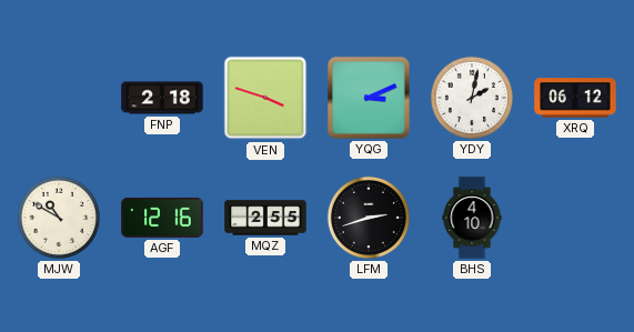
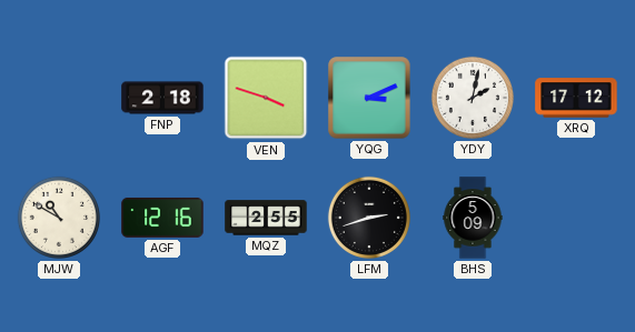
XRQ: 06:12 -> 17:12
BHS: 4:10 -> 5:09
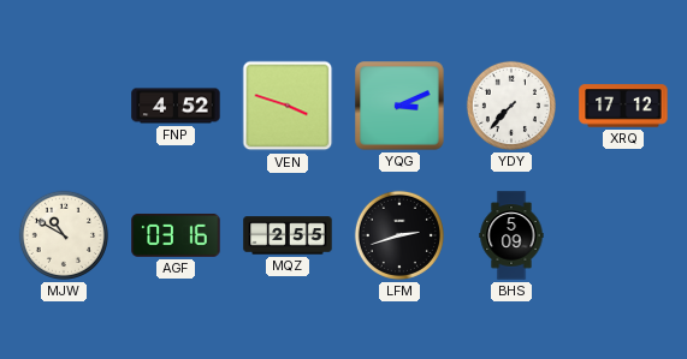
FNP: 2:18 -> 4:52
YDY: 2:02 -> 7:37
AGF: 12:16 -> 03:16
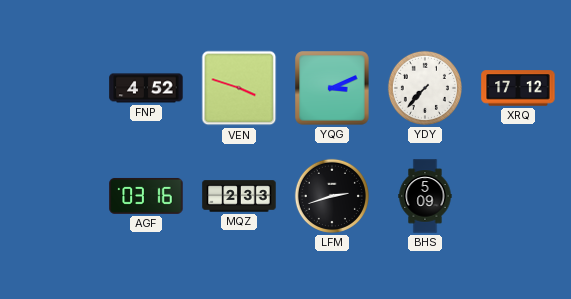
MJW: 10:50 -> none
MQZ: 2:55 -> 2:33
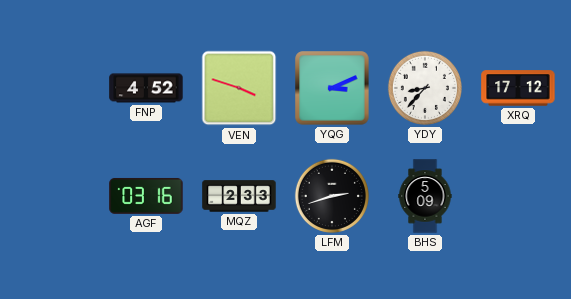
YDY: 7:37 -> 8:37
